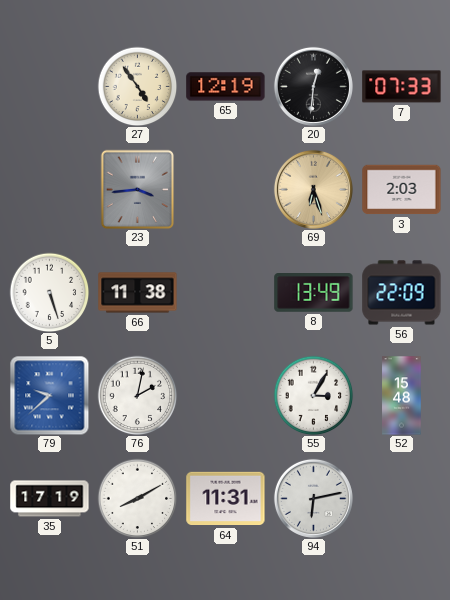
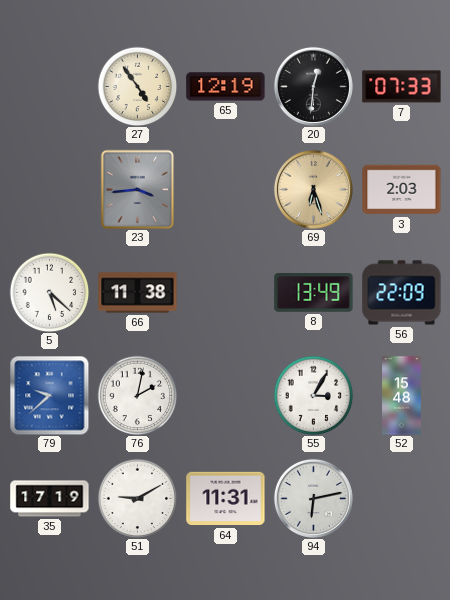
5: 5:27 -> 5:22
51: 8:10 -> 9:10
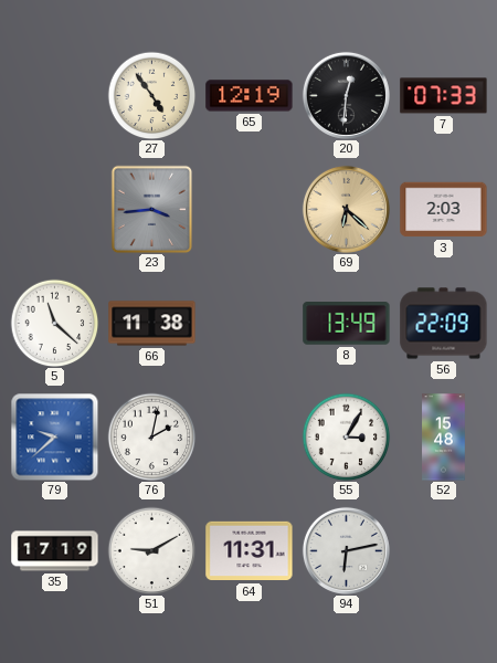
69: 6:27 -> 6:22
5: 5:22 -> 11:22
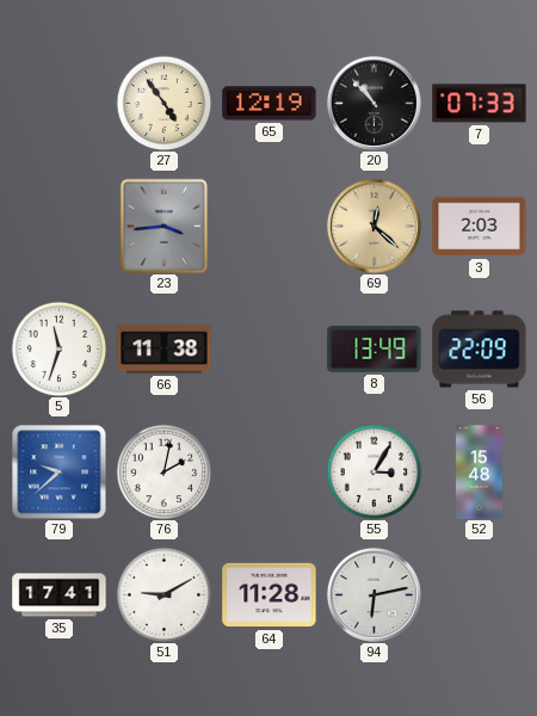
20: 12:31 -> 10:53
69: 6:22 -> 12:22
5: 11:22 -> 11:33
35: 17:19 -> 17:41
64: 11:31 -> 11:28
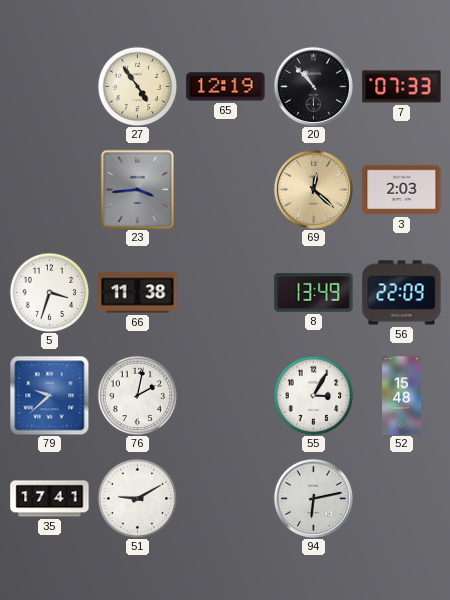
5: 11:33 -> 3:33
64: 11:28 -> none
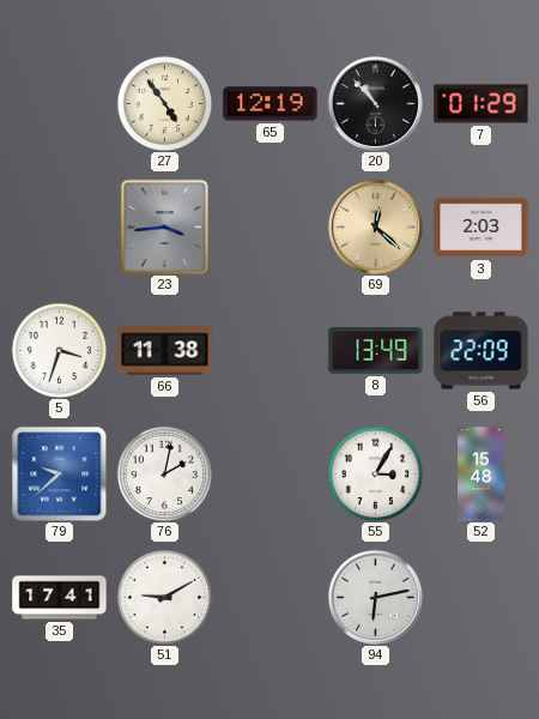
7: 07:33 -> 01:29
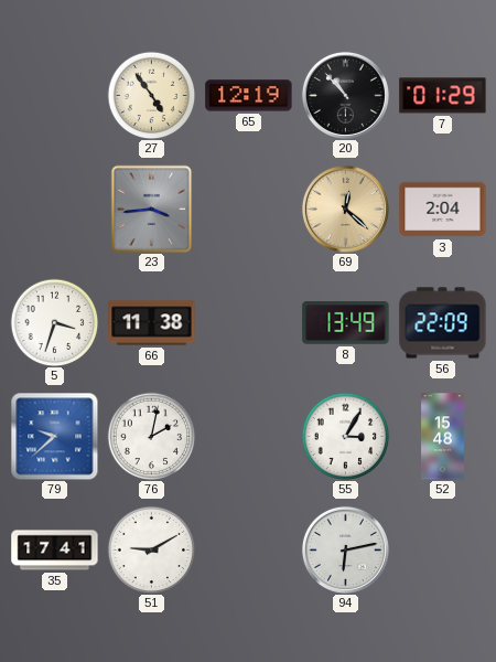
3: 2:03 -> 2:04
